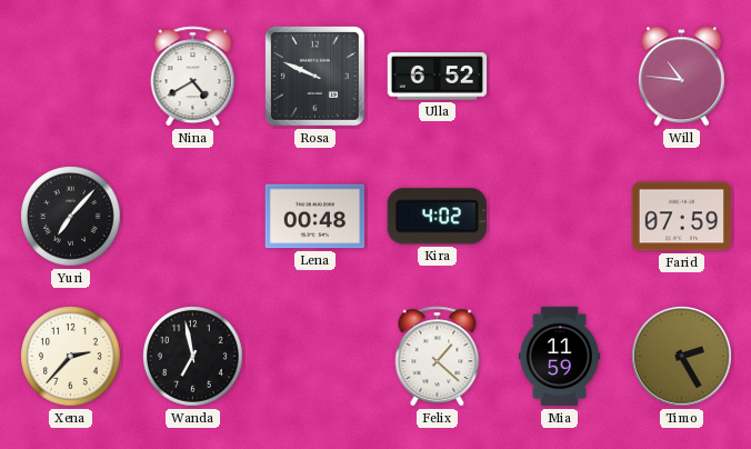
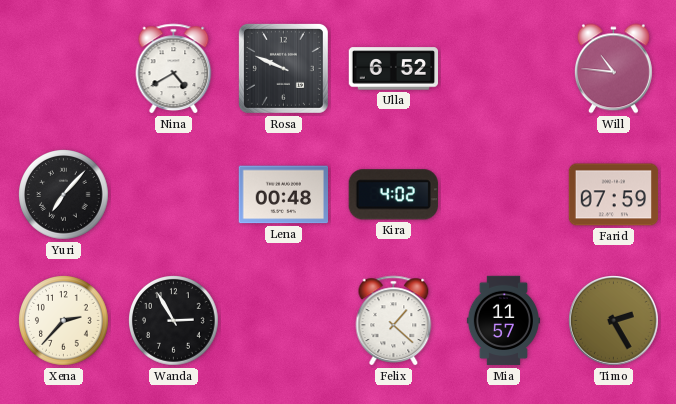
Wanda: 6:58 -> 2:55
Mia: 11:59 -> 11:57
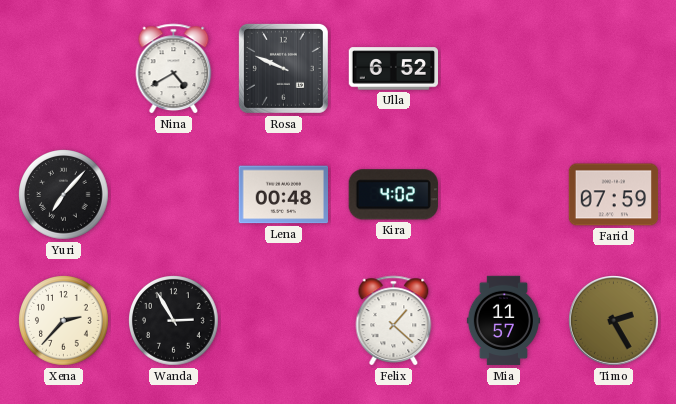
Will: 10:46 -> none
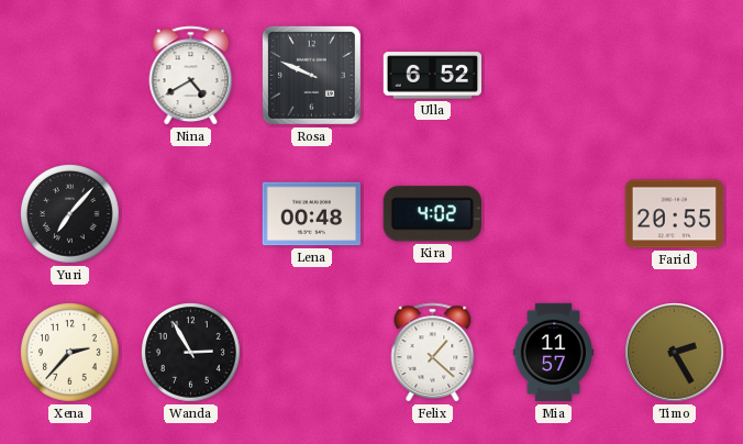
Farid: 07:59 -> 20:55
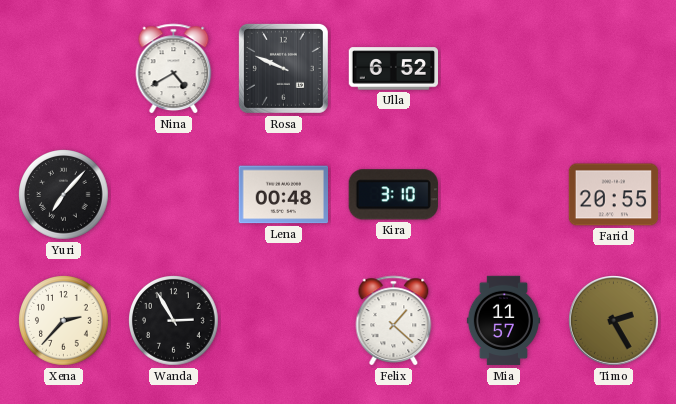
Kira: 4:02 -> 3:10
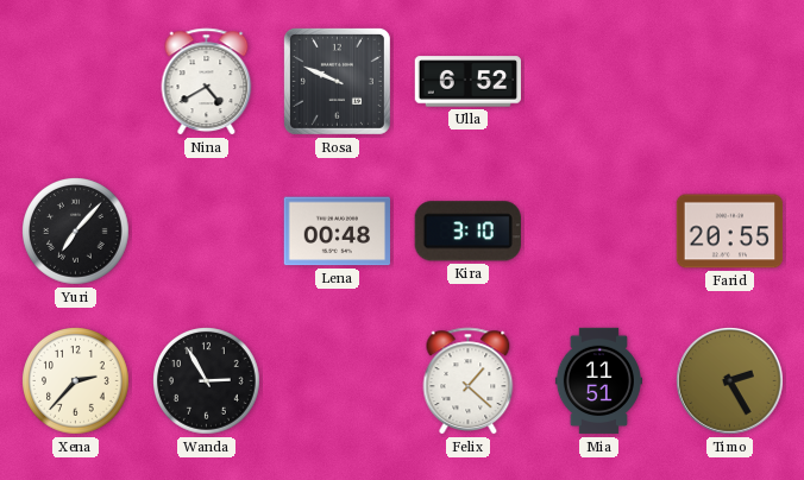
Mia: 11:57 -> 11:51
